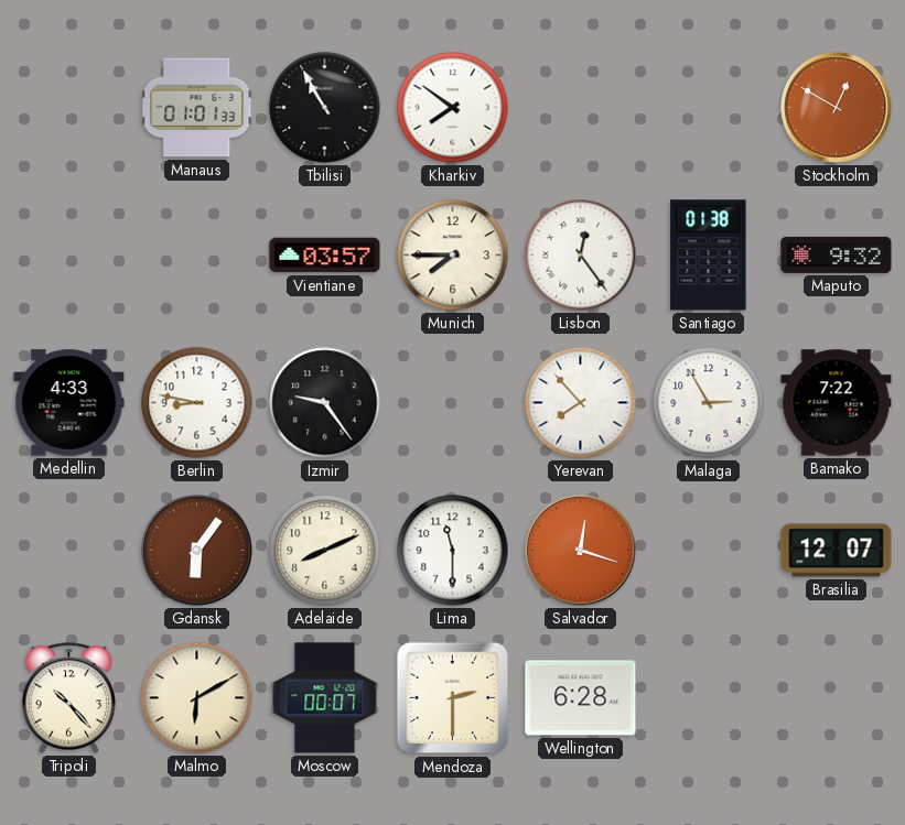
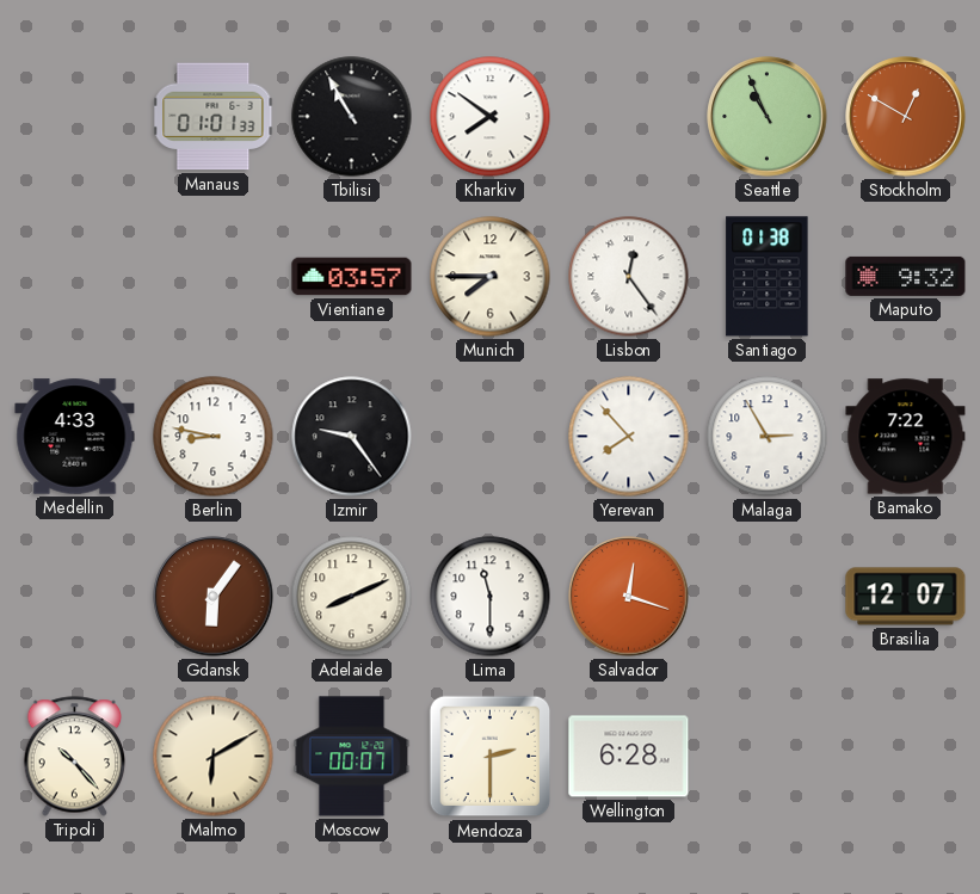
Seattle: none -> 10:56
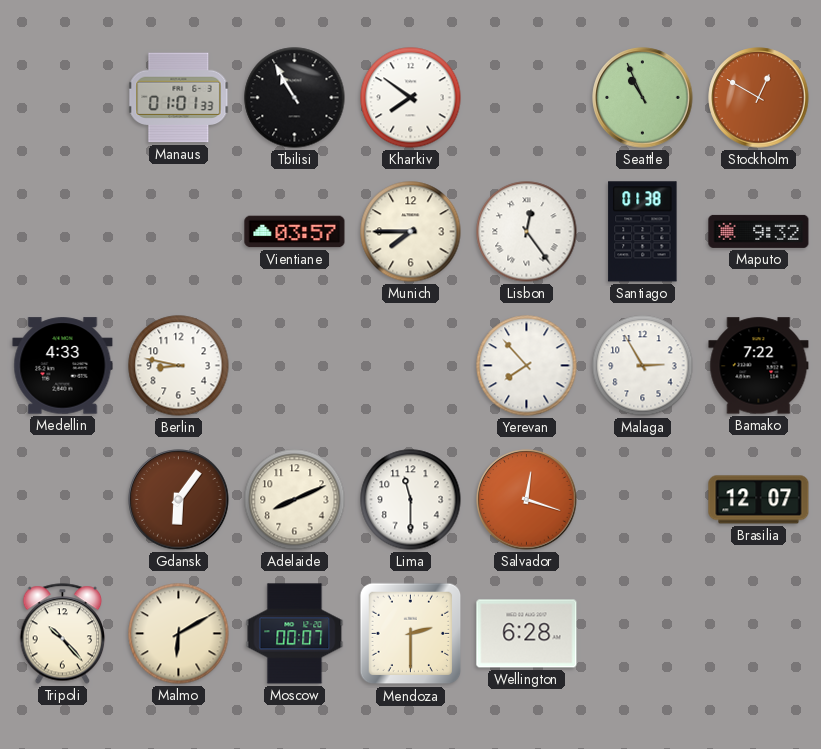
Izmir: 9:24 -> none
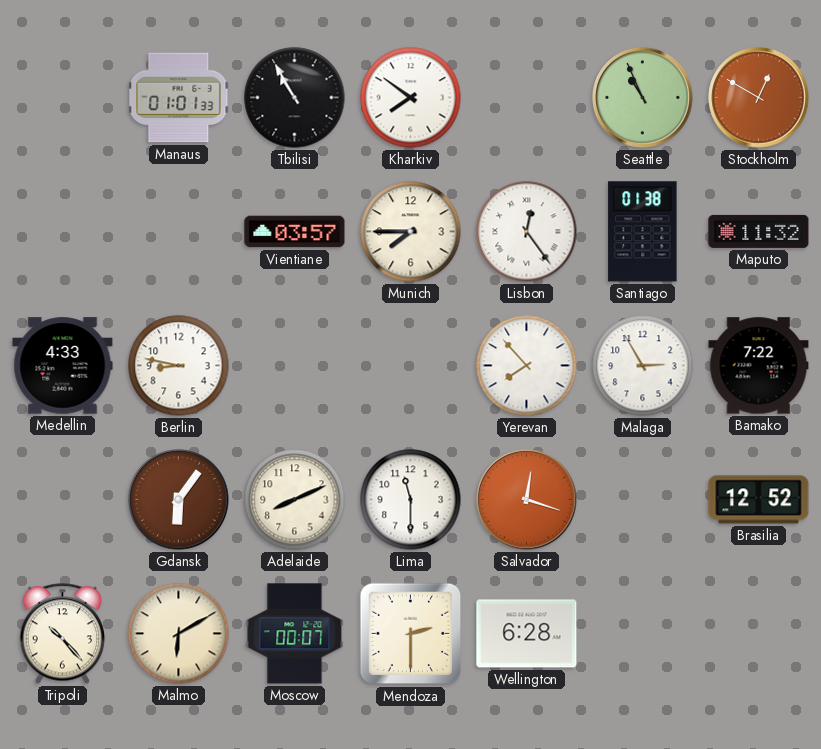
Maputo: 9:32 -> 11:32
Brasilia: 12:07 -> 12:52
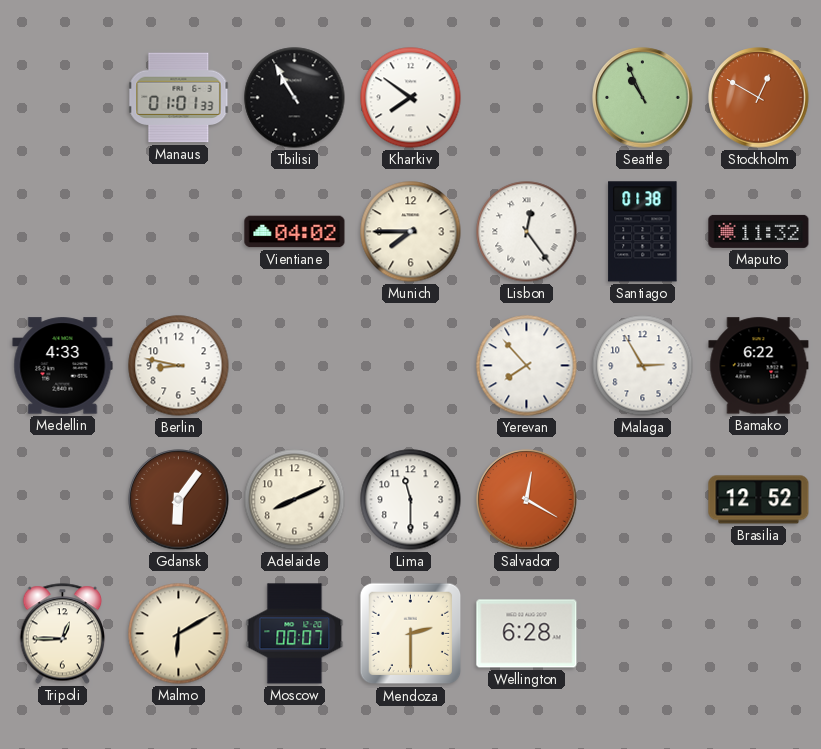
Vientiane: 03:57 -> 04:02
Bamako: 7:22 -> 6:22
Salvador: 12:18 -> 12:20
Tripoli: 10:23 -> 12:45
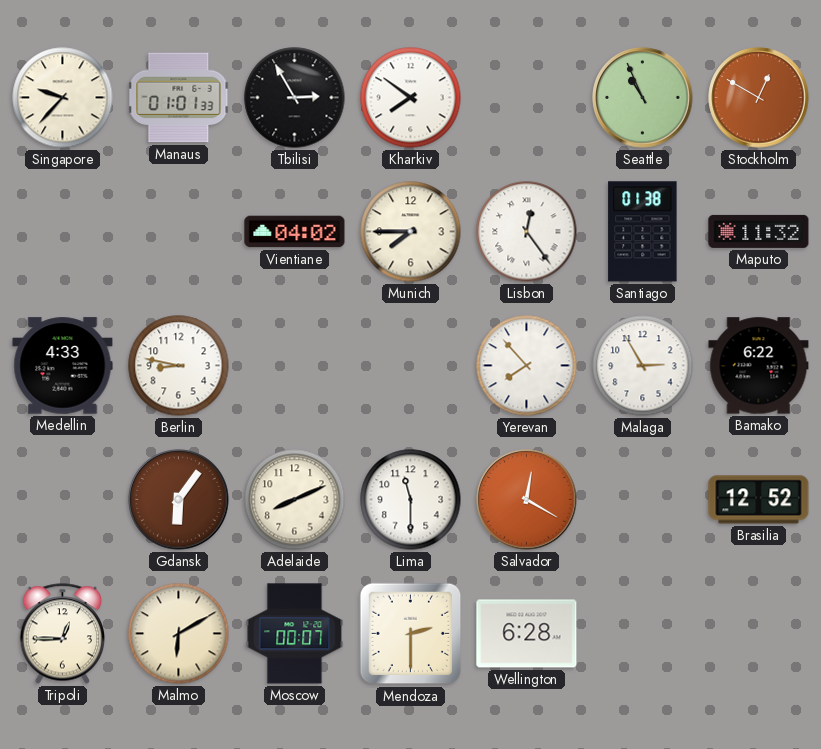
Singapore: none -> 9:37
Tbilisi: 10:55 -> 2:55
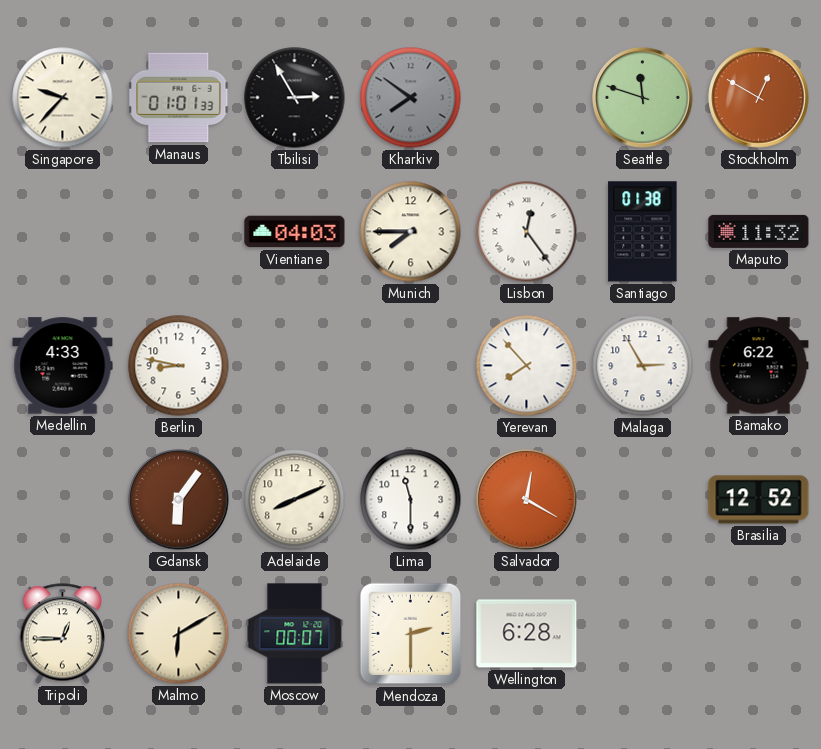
Kharkiv dial: white -> grey
Seattle: 10:56 -> 11:48
Vientiane: 04:02 -> 04:03
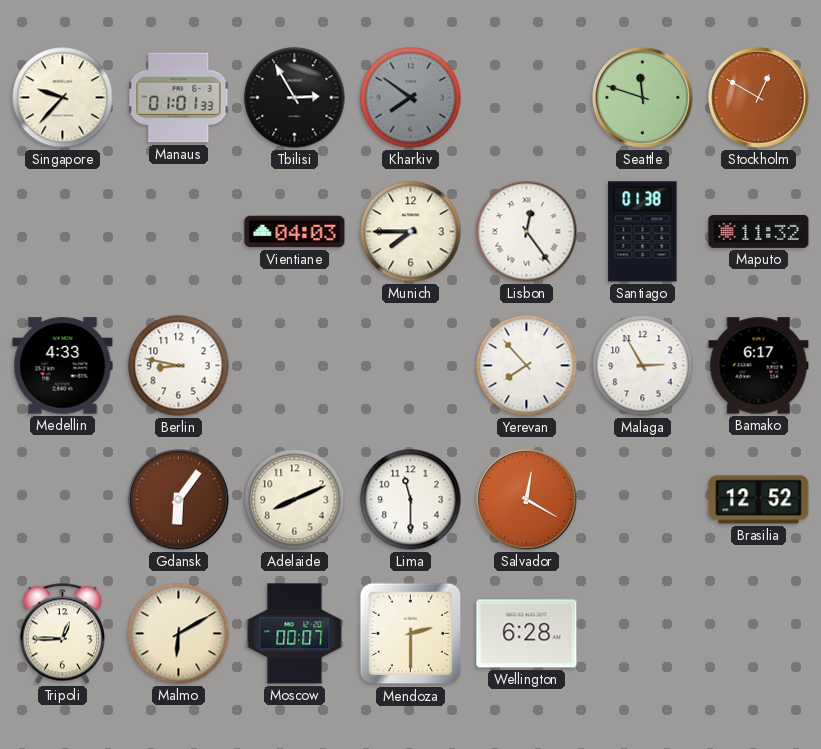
Bamako: 6:22 -> 6:17
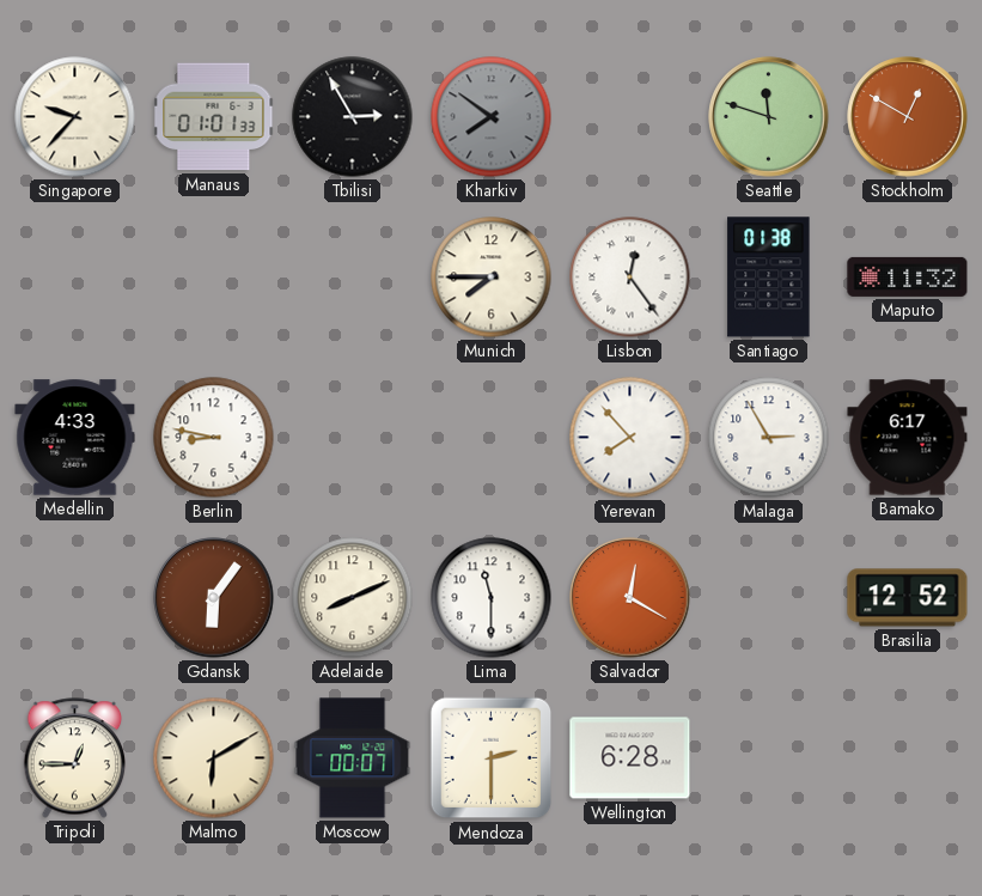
Vientiane: 04:03 -> none
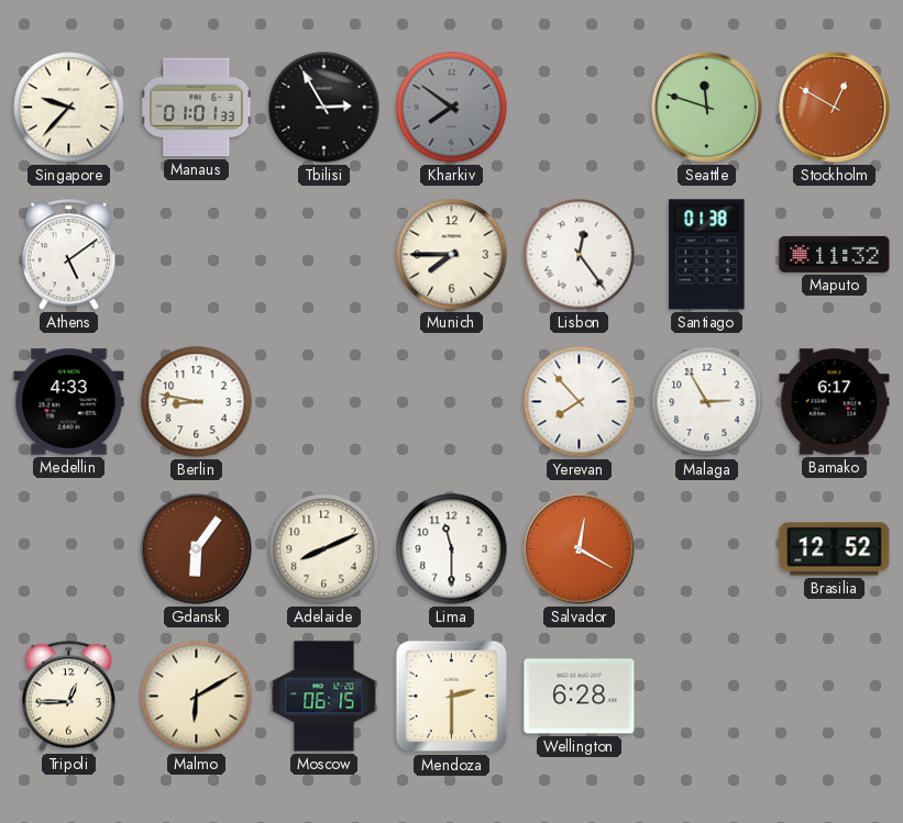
Athens: none -> 5:09
Moscow: 00:07 -> 06:15
